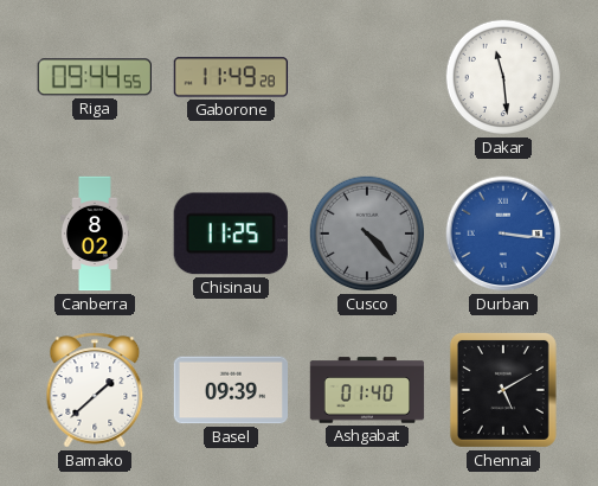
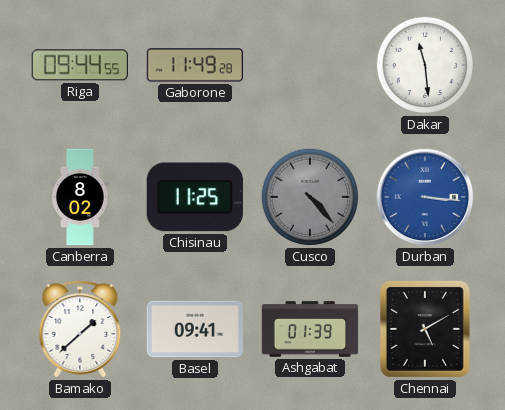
Basel: 09:39 -> 09:41
Ashgabat: 01:40 -> 01:39
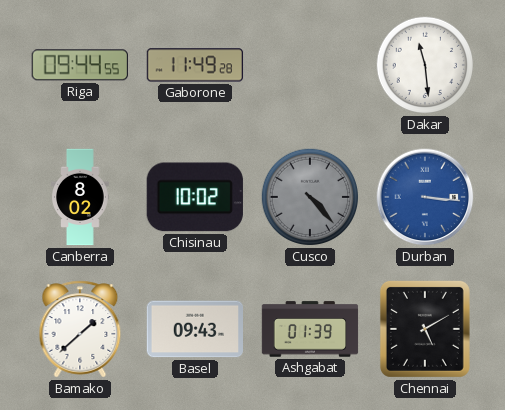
Chisinau: 11:25 -> 10:02
Basel: 09:41 -> 09:43
